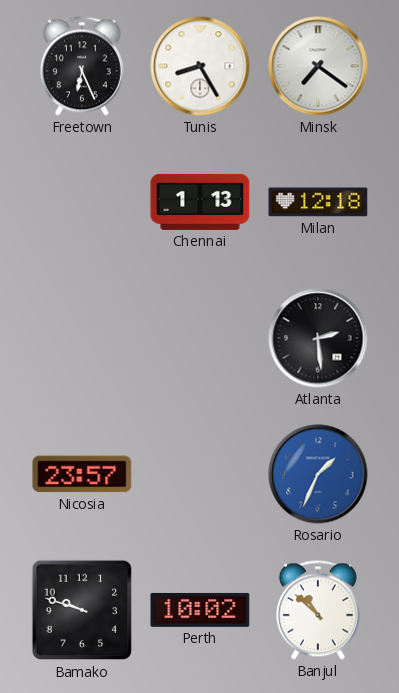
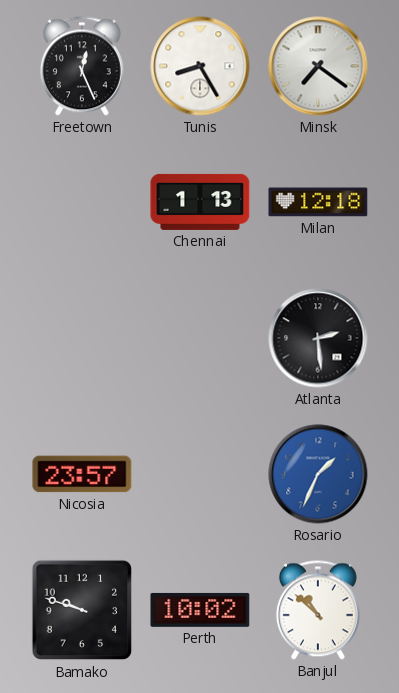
Freetown: 6:26 -> 12:26
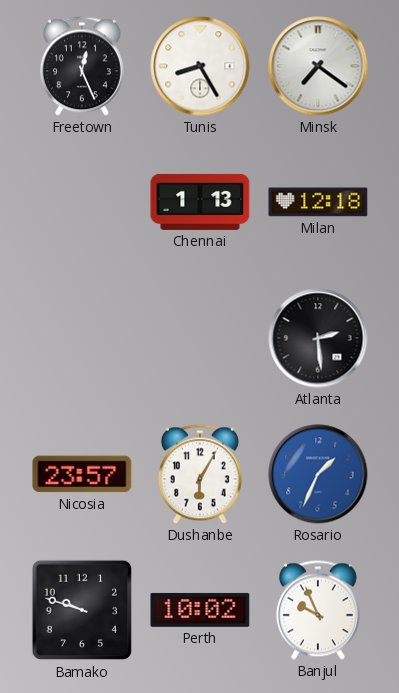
Dushanbe: none -> 6:05
Banjul: 10:52 -> 9:56
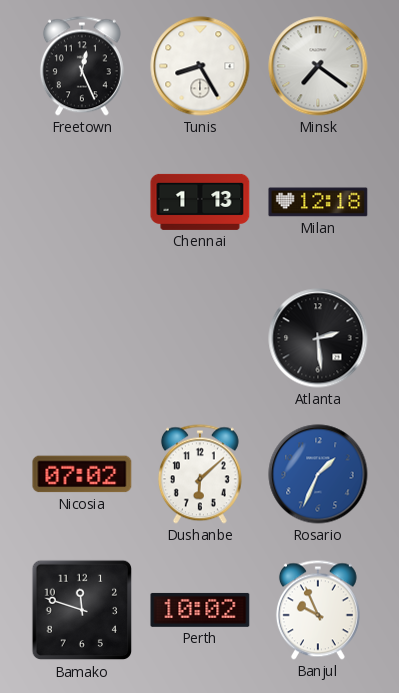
Nicosia: 23:57 -> 07:02
Dushanbe: 6:05 -> 6:08
Bamako: 9:48 -> 11:48
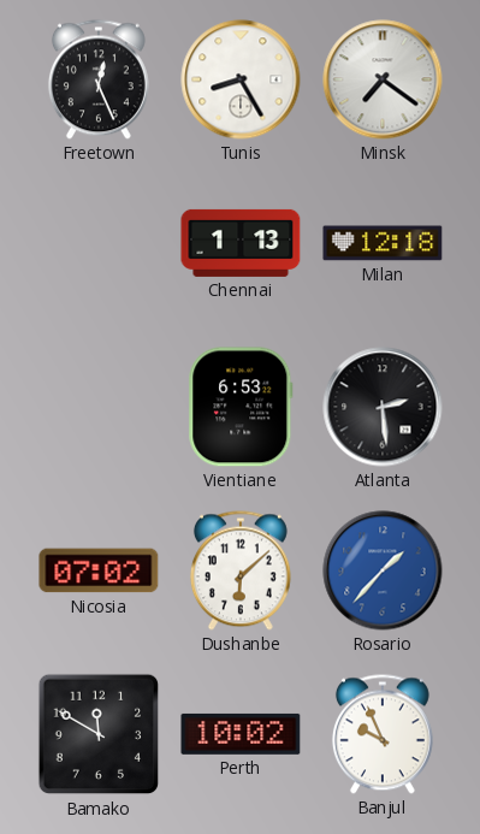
Vientiane: none -> 6:53
Rosario: 1:34 -> 1:37
Bamako: 11:48 -> 11:50
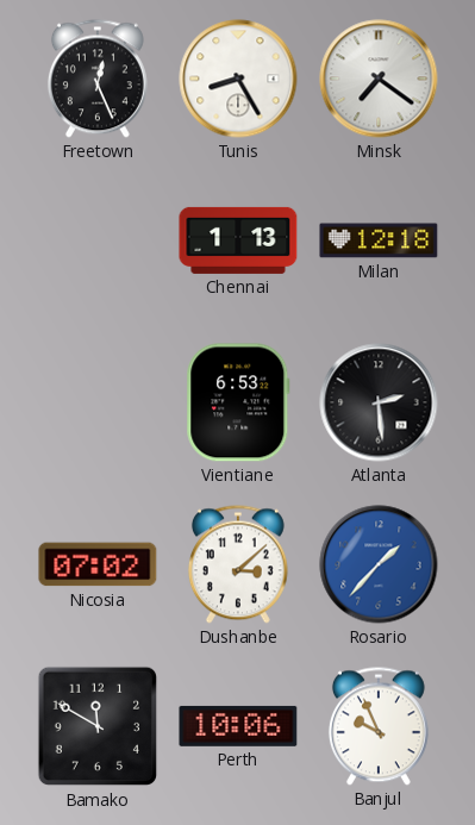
Dushanbe: 6:08 -> 3:08
Perth: 10:02 -> 10:06
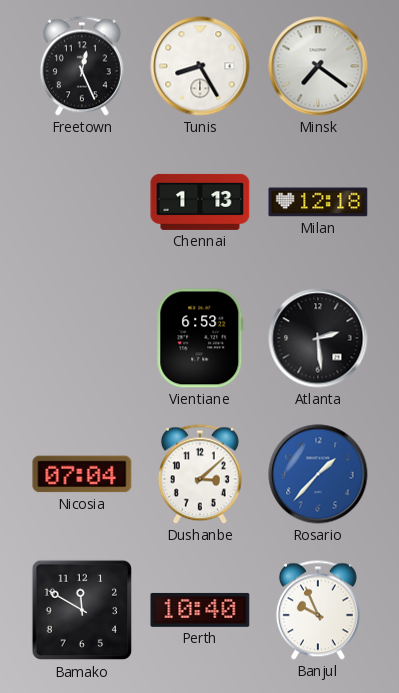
Nicosia: 07:02 -> 07:04
Perth: 10:06 -> 10:40
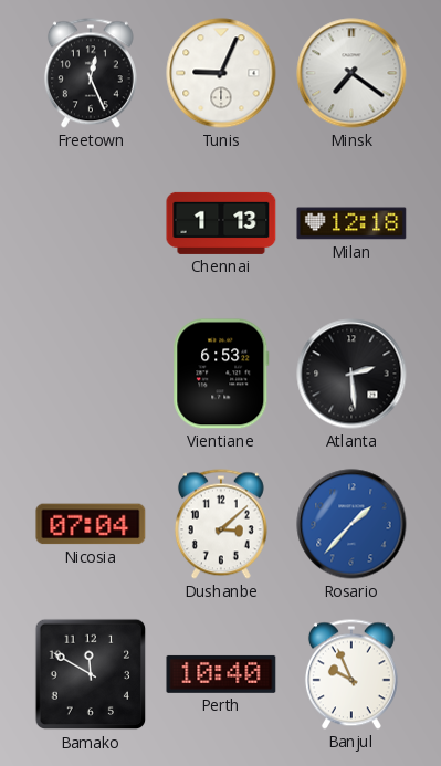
Tunis: 8:25 -> 9:04
